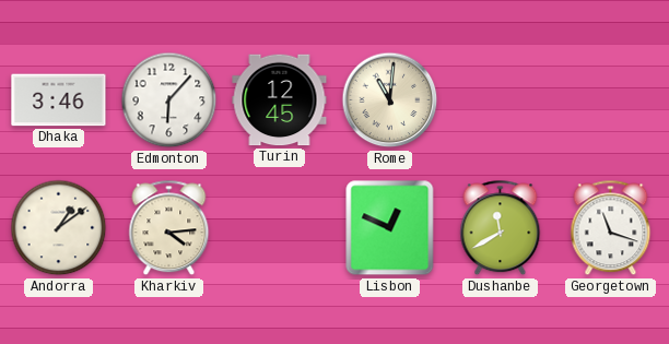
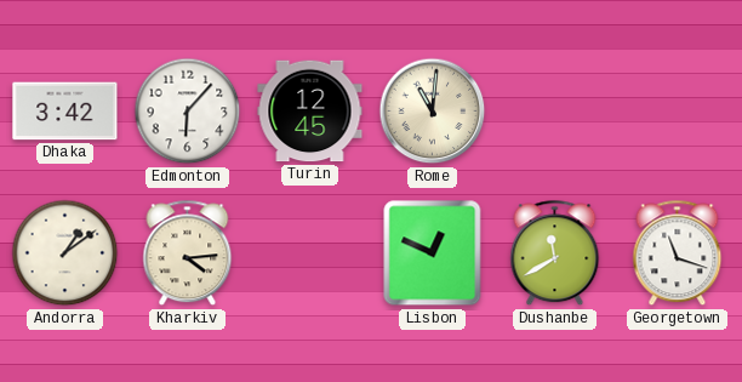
Dhaka: 3:46 -> 3:42
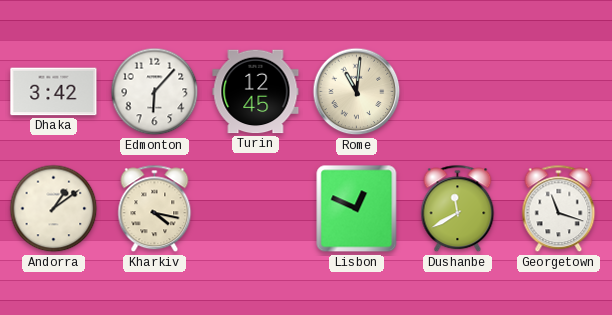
Kharkiv: 4:14 -> 4:17
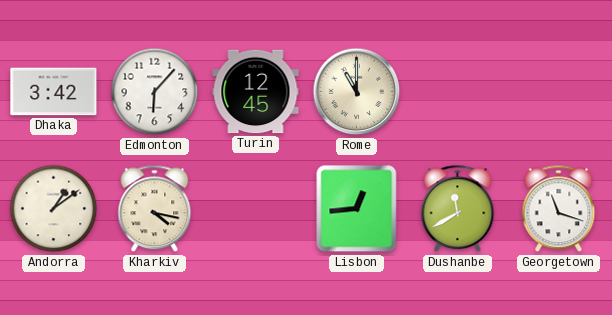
Rome: 11:01 -> 11:00
Lisbon: 12:49 -> 12:44
